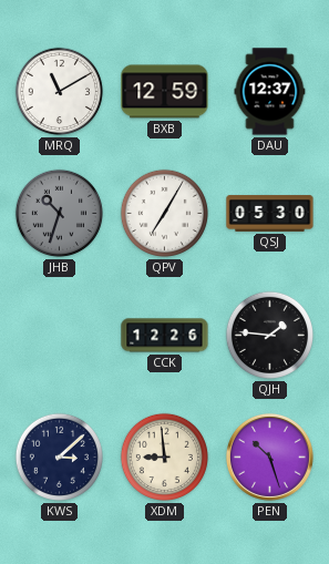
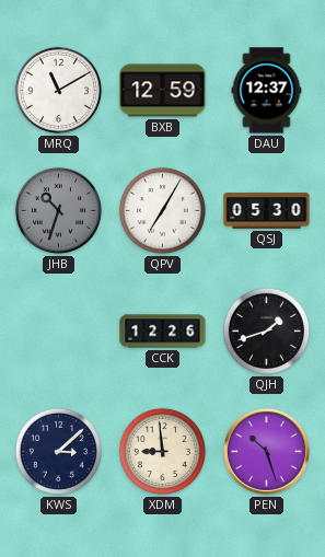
QJH: 1:46 -> 1:42
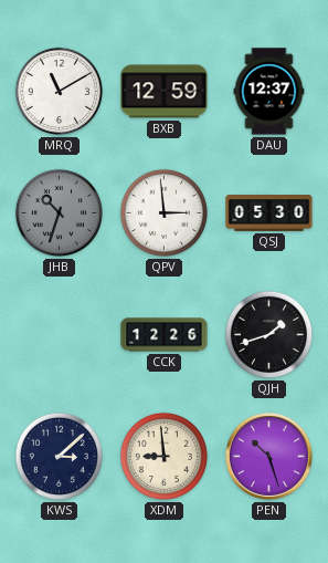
QPV: 7:05 -> 2:59
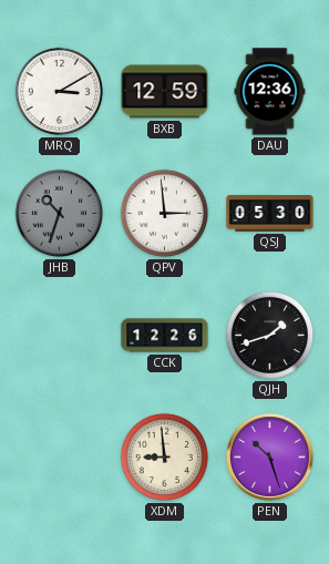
MRQ: 11:10 -> 3:10
DAU: 12:37 -> 12:36
KWS: 3:08 -> none
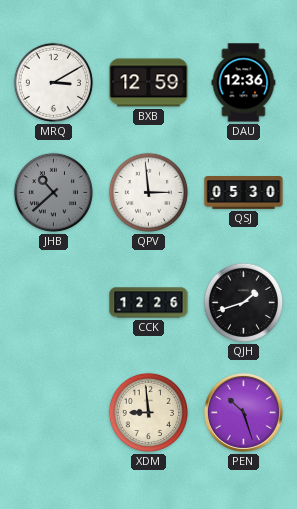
JHB: 10:33 -> 10:38
